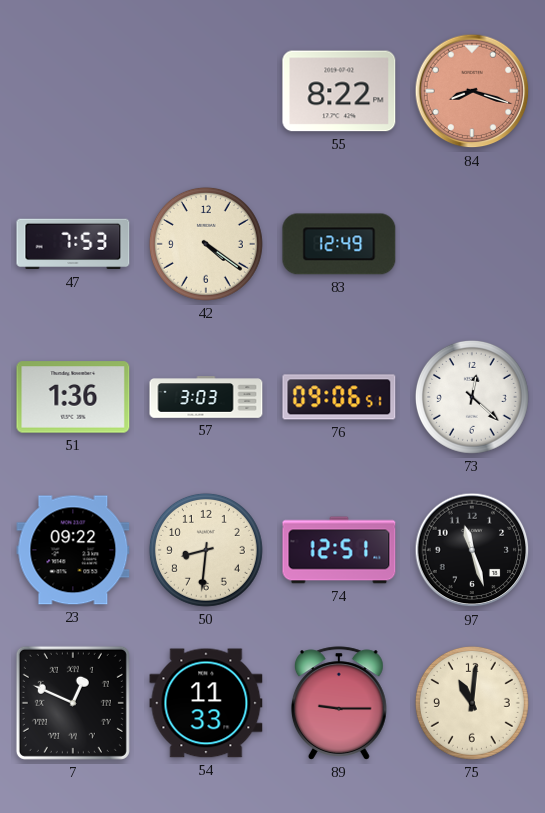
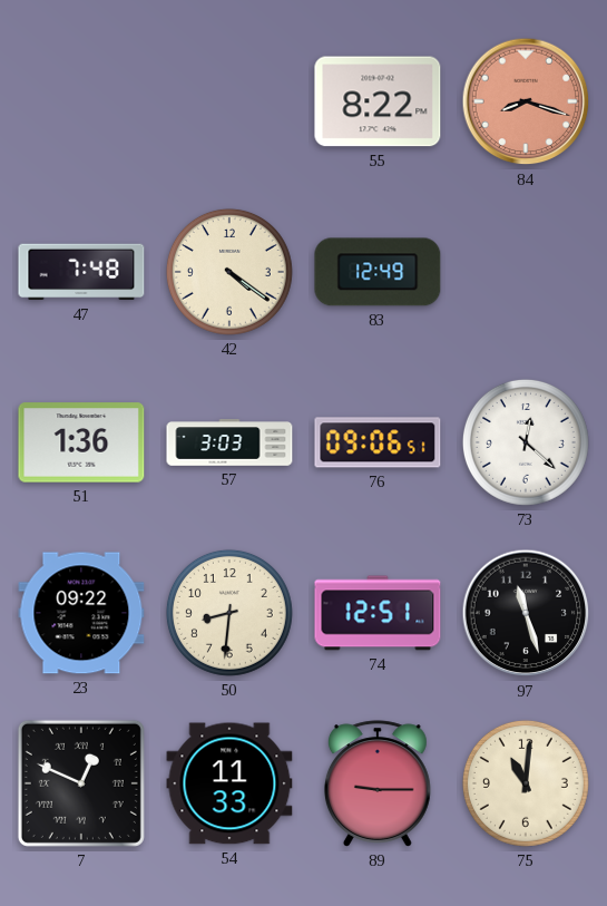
47: 7:53 -> 7:48
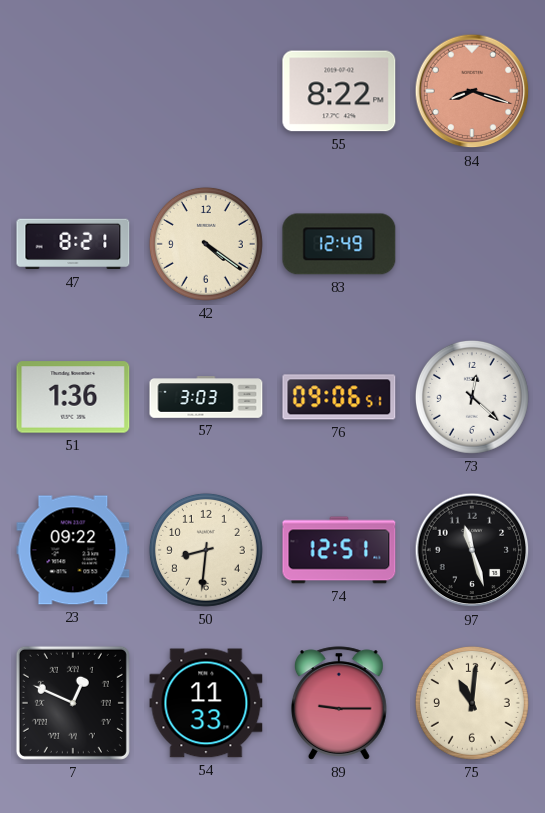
47: 7:48 -> 8:21
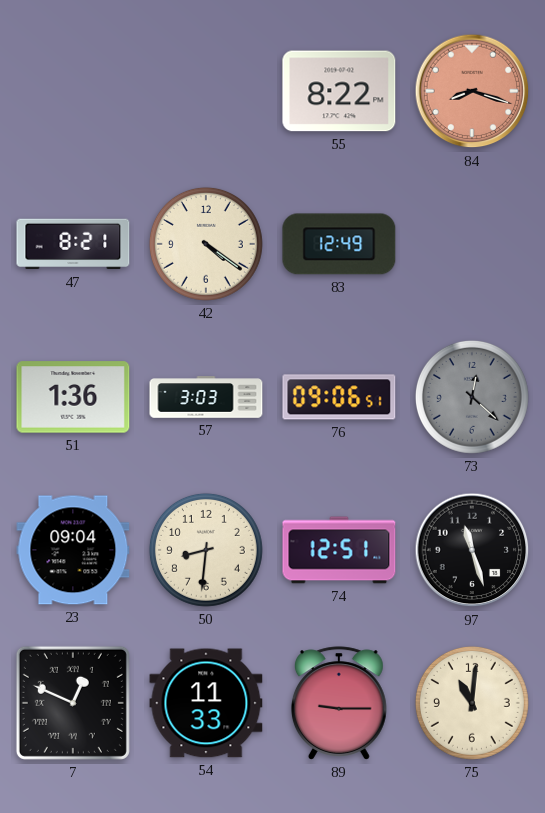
73 dial: white -> grey
23: 09:22 -> 09:04
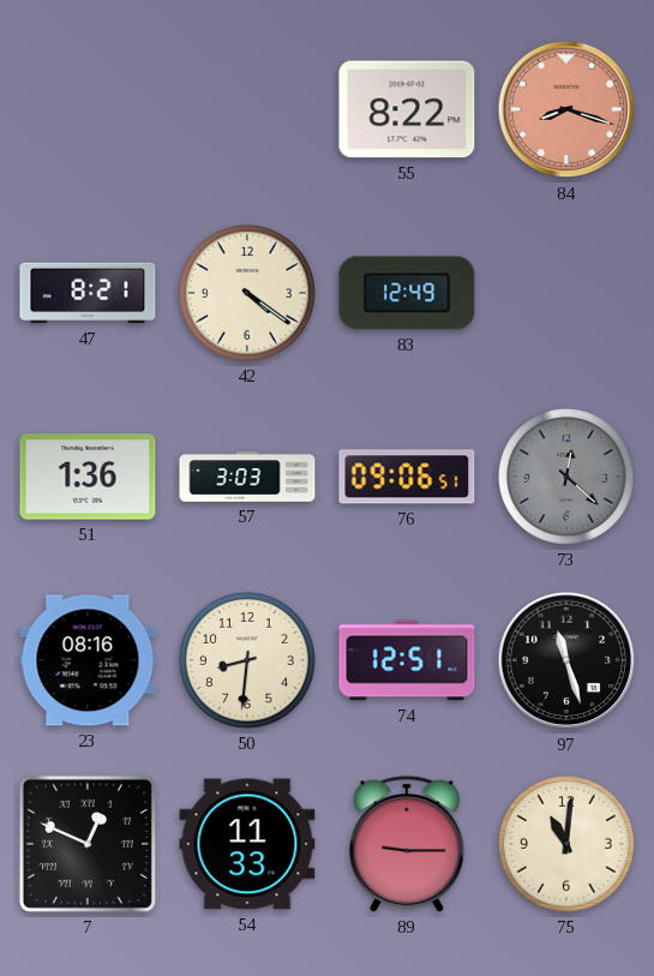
23: 09:04 -> 08:16
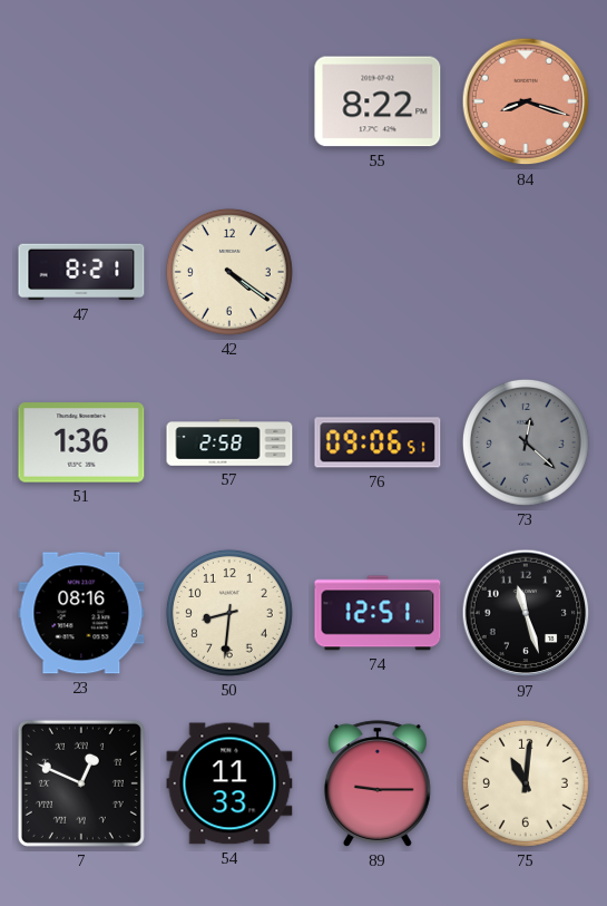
83: 12:49 -> none
57: 3:03 -> 2:58
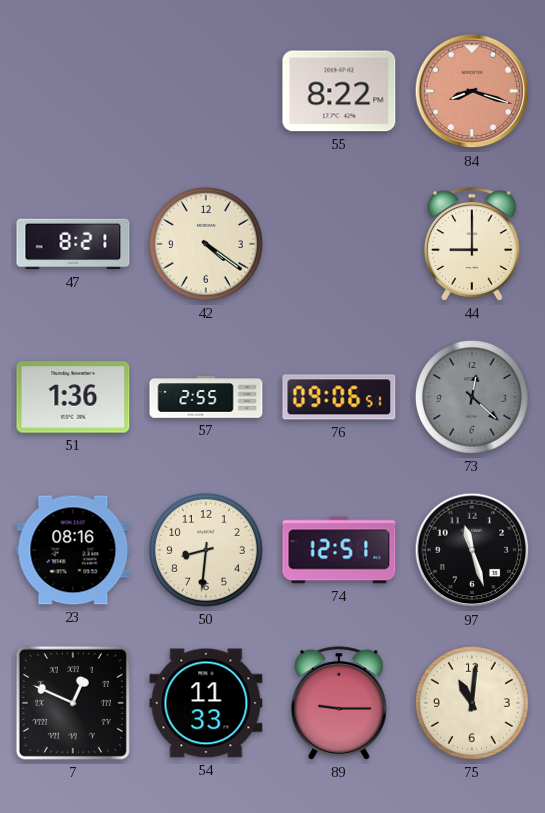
44: none -> 9:00
57: 2:58 -> 2:55
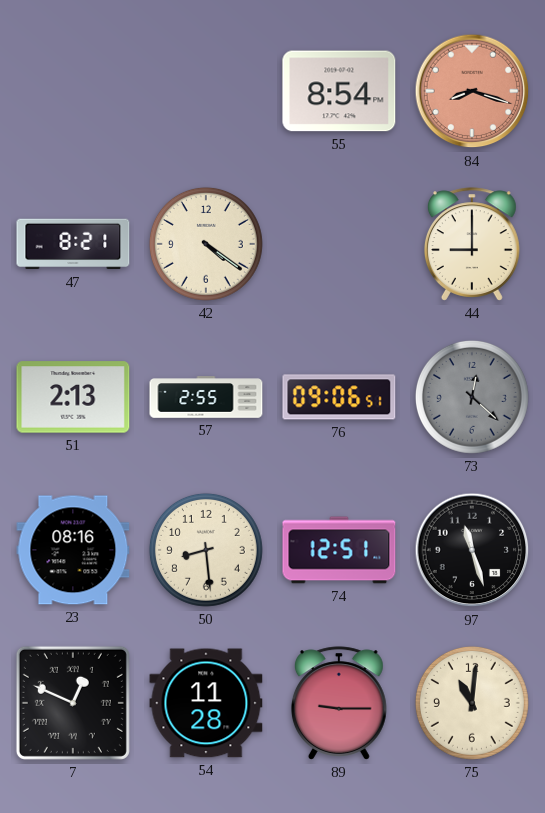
55: 8:22 -> 8:54
51: 1:36 -> 2:13
50: 8:31 -> 8:29
54: 11:33 -> 11:28
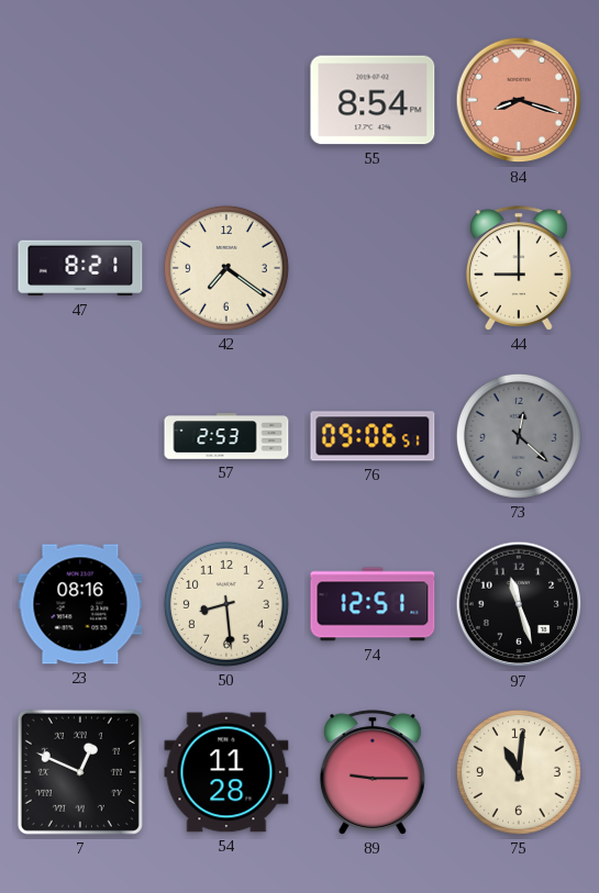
42: 4:21 -> 7:21
51: 2:13 -> none
57: 2:55 -> 2:53
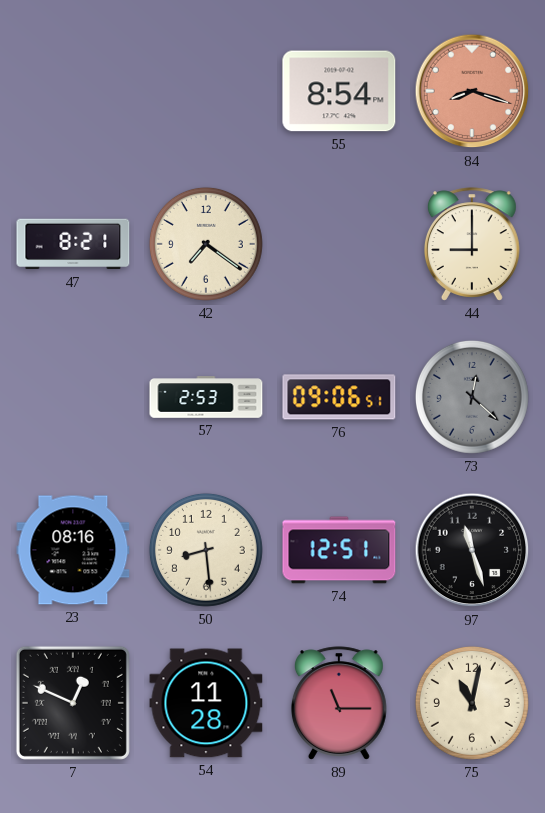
89: 9:15 -> 11:15
75: 11:01 -> 11:02
